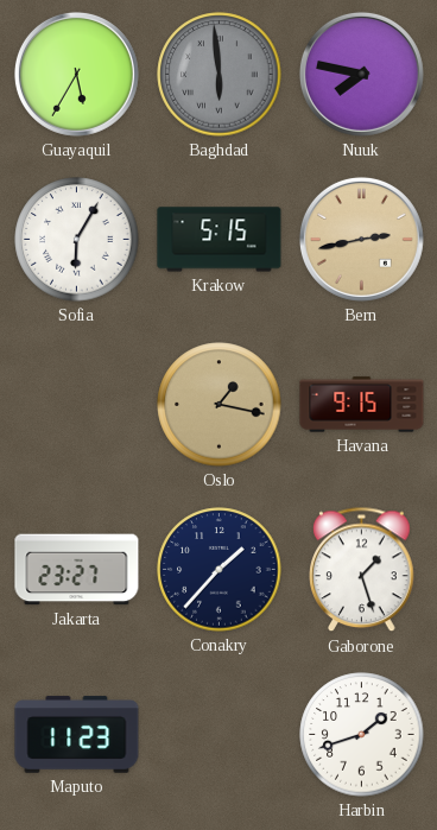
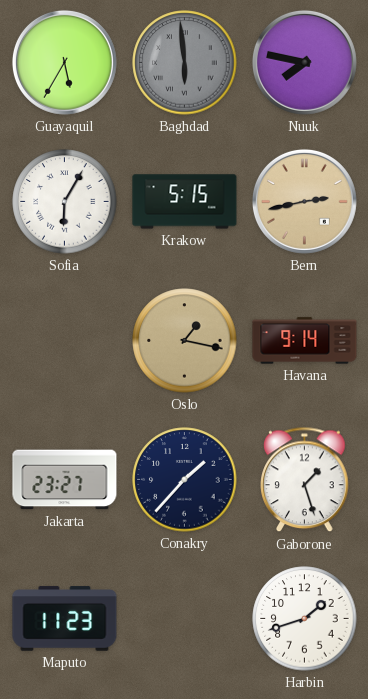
Havana: 9:15 -> 9:14
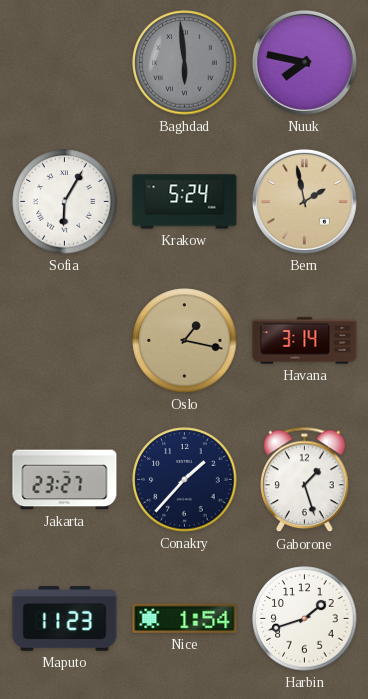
Guayaquil: 5:35 -> none
Krakow: 5:15 -> 5:24
Bern: 2:43 -> 1:58
Havana: 9:14 -> 3:14
Nice: none -> 1:54
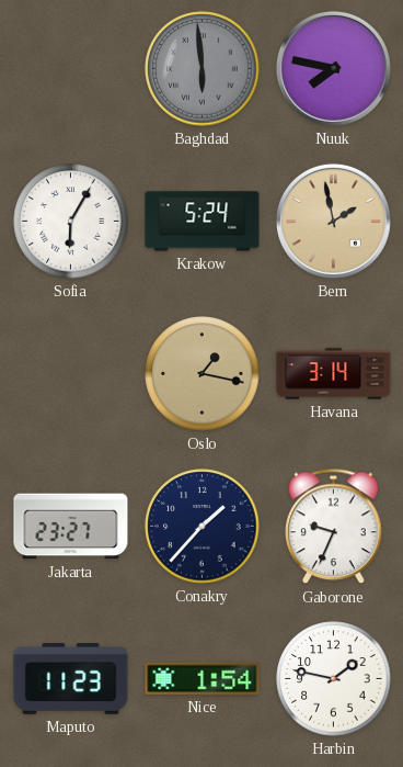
Gaborone: 1:27 -> 9:34
Harbin: 1:42 -> 1:47
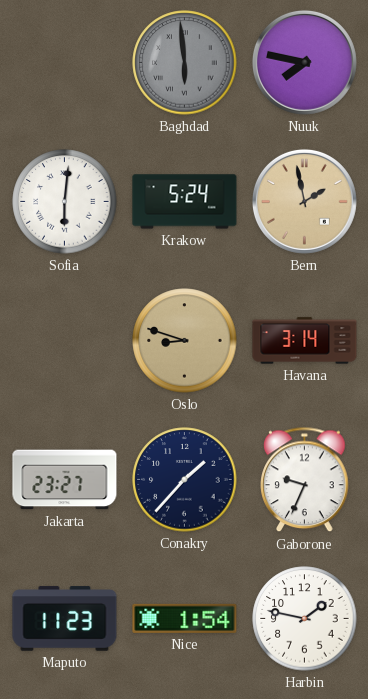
Sofia: 6:05 -> 6:01
Oslo: 1:17 -> 8:48
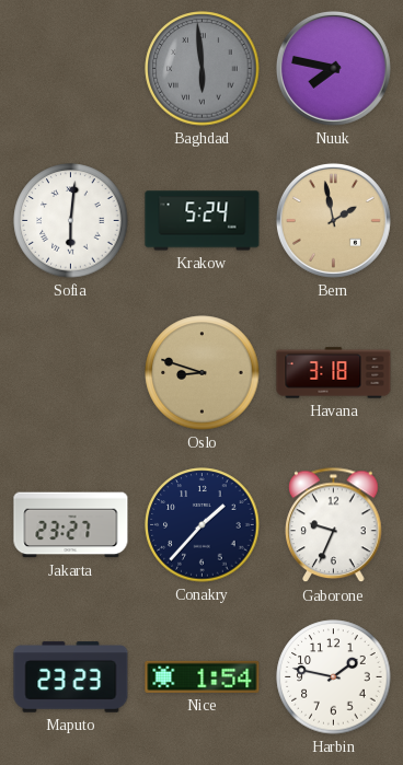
Havana: 3:14 -> 3:18
Maputo: 11:23 -> 23:23
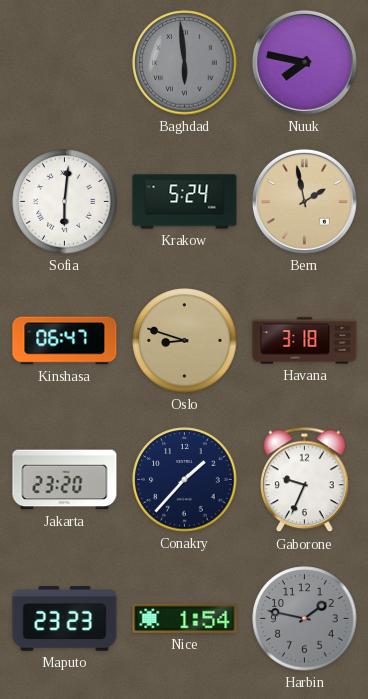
Kinshasa: none -> 06:47
Jakarta: 23:27 -> 23:20
Harbin dial: white -> grey
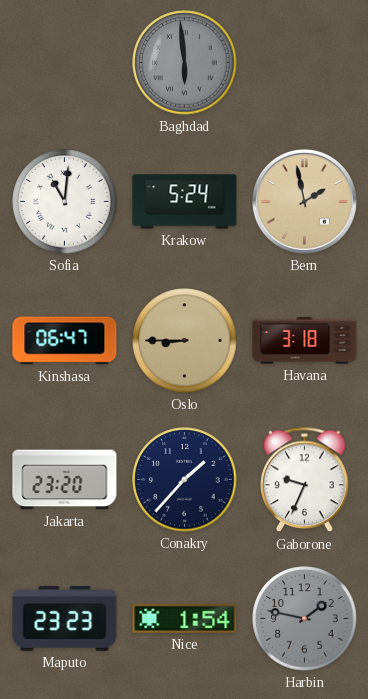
Nuuk: 7:47 -> none
Sofia: 6:01 -> 11:01
Oslo: 8:48 -> 8:45
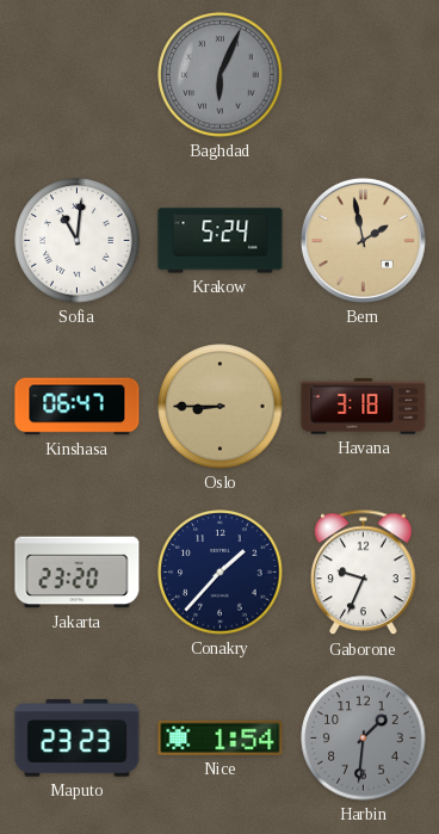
Baghdad: 5:59 -> 6:04
Harbin: 1:47 -> 1:31
